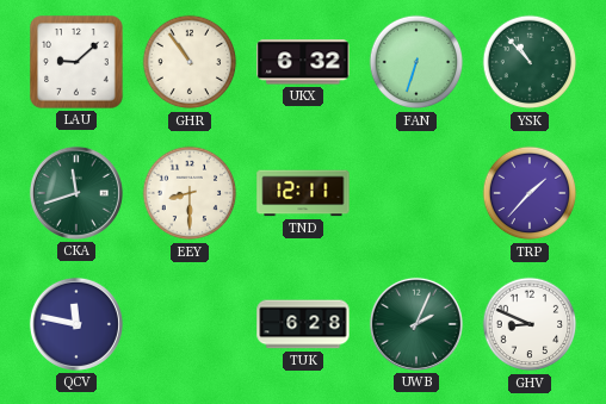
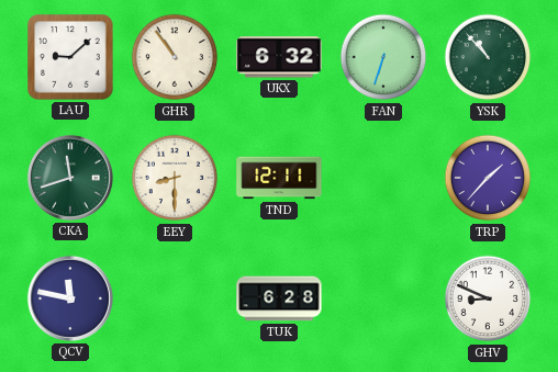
UWB: 2:04 -> none
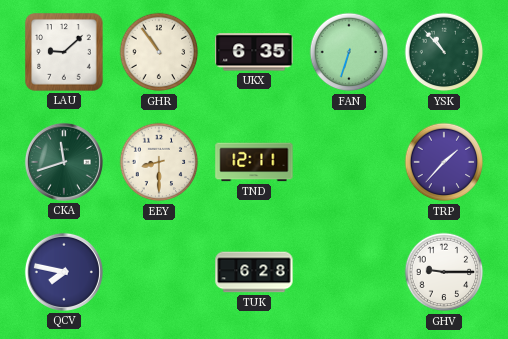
UKX: 6:32 -> 6:35
QCV: 11:47 -> 7:47
GHV: 8:49 -> 9:15
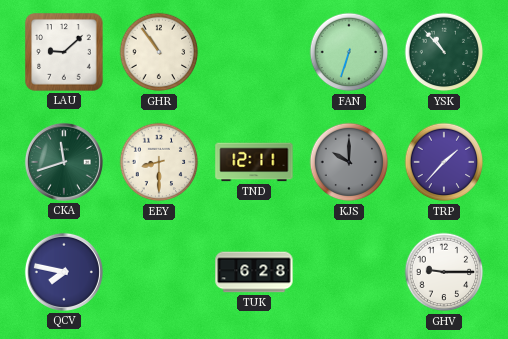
UKX: 6:35 -> none
KJS: none -> 10:00
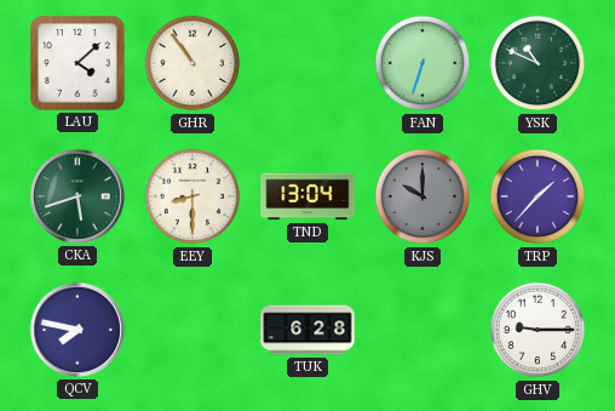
LAU: 9:08 -> 4:08
YSK: 10:53 -> 10:49
CKA: 11:42 -> 5:42
TND: 12:11 -> 13:04
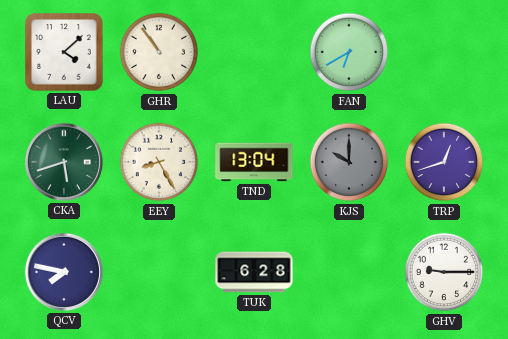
FAN: 6:33 -> 6:40
YSK: 10:49 -> none
EEY: 8:30 -> 8:25
TRP: 1:37 -> 12:42
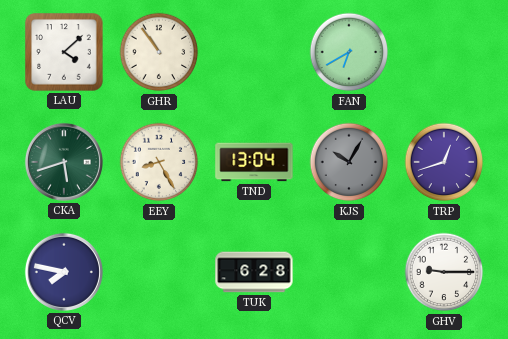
KJS: 10:00 -> 10:05
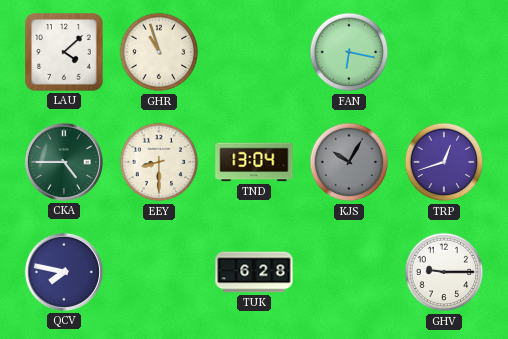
GHR: 10:54 -> 10:57
FAN: 6:40 -> 6:17
CKA: 5:42 -> 4:45
EEY: 8:25 -> 8:30
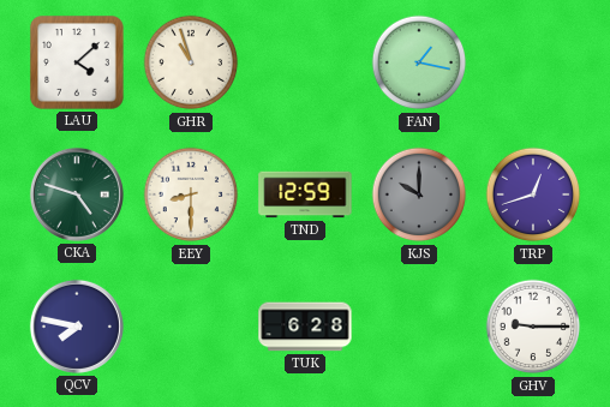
FAN: 6:17 -> 1:17
CKA: 4:45 -> 4:48
TND: 13:04 -> 12:59
KJS: 10:05 -> 10:00
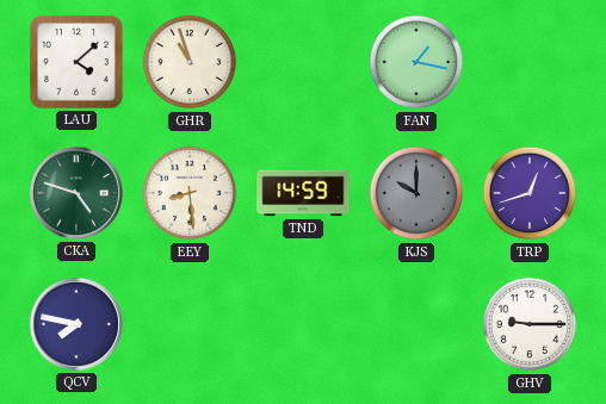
EEY: 8:30 -> 8:29
TND: 12:59 -> 14:59
TUK: 6:28 -> none
